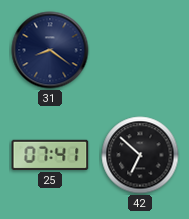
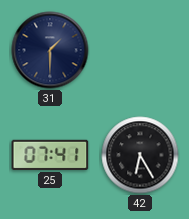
31: 8:21 -> 1:30
42: 6:52 -> 6:25
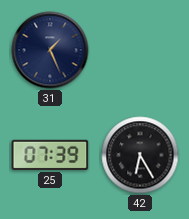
31: 1:30 -> 1:26
25: 07:41 -> 07:39
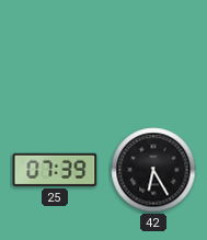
31: 1:26 -> none
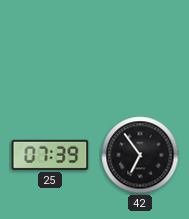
42: 6:25 -> 6:54
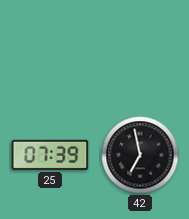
42: 6:54 -> 6:58
